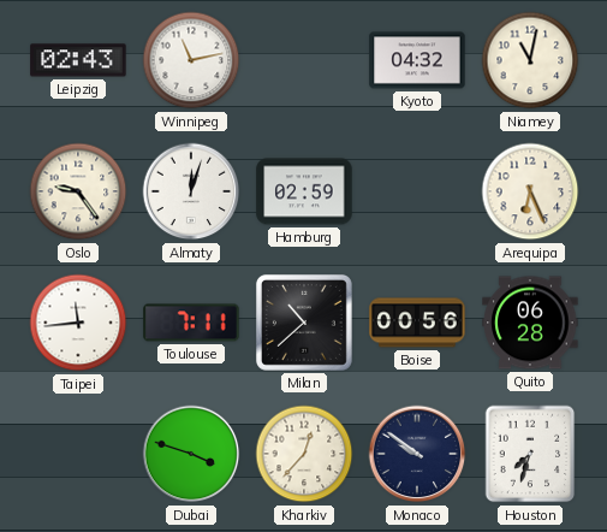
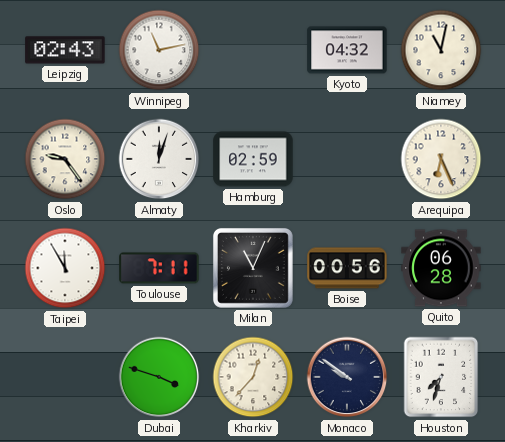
Taipei: 11:44 -> 11:55
Milan: 10:38 -> 11:04
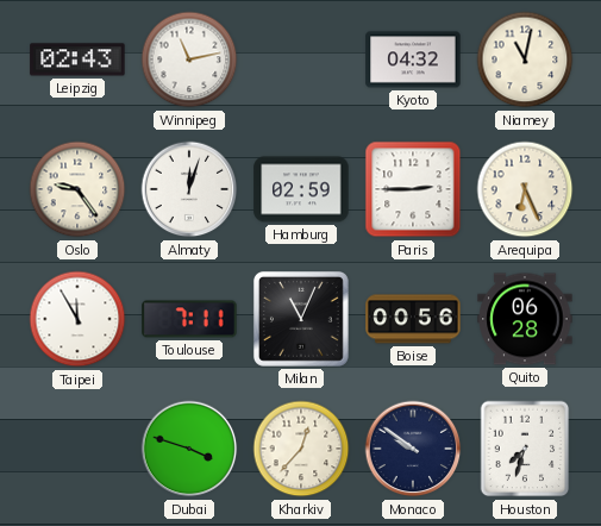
Paris: none -> 2:45
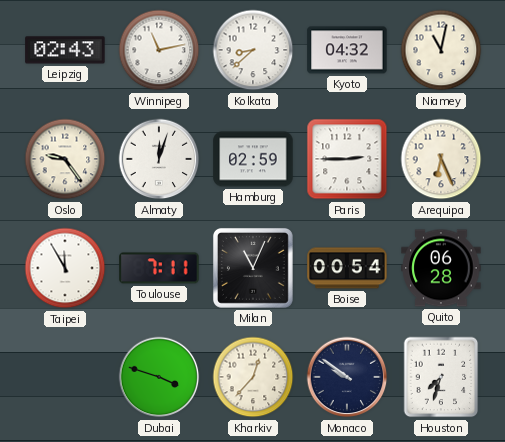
Kolkata: none -> 8:38
Boise: 00:56 -> 00:54
